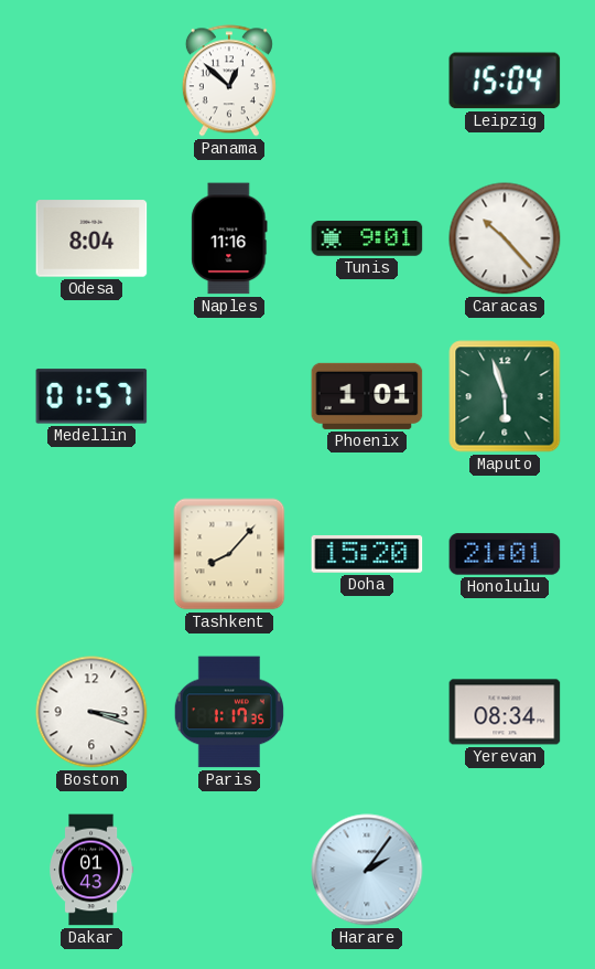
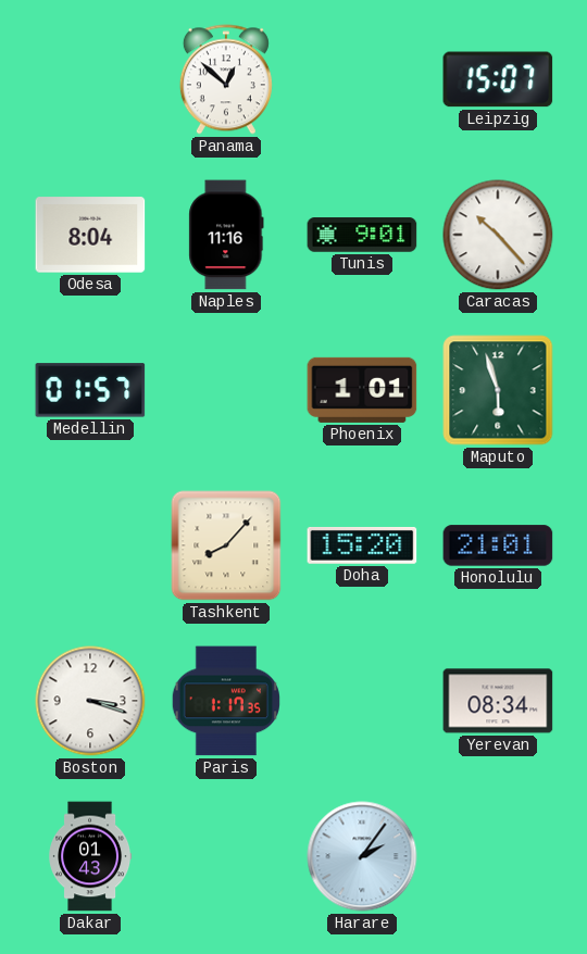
Leipzig: 15:04 -> 15:07
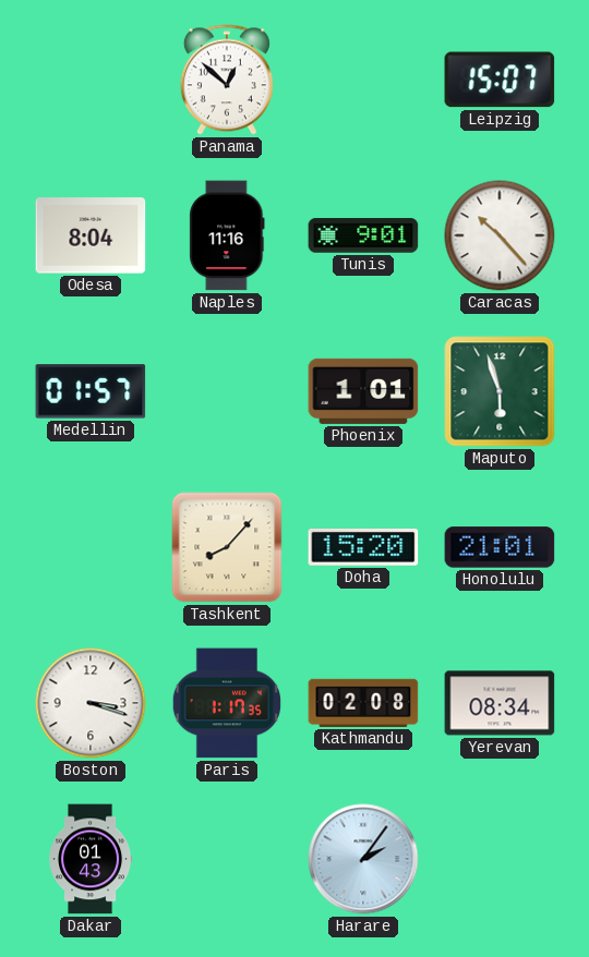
Kathmandu: none -> 02:08
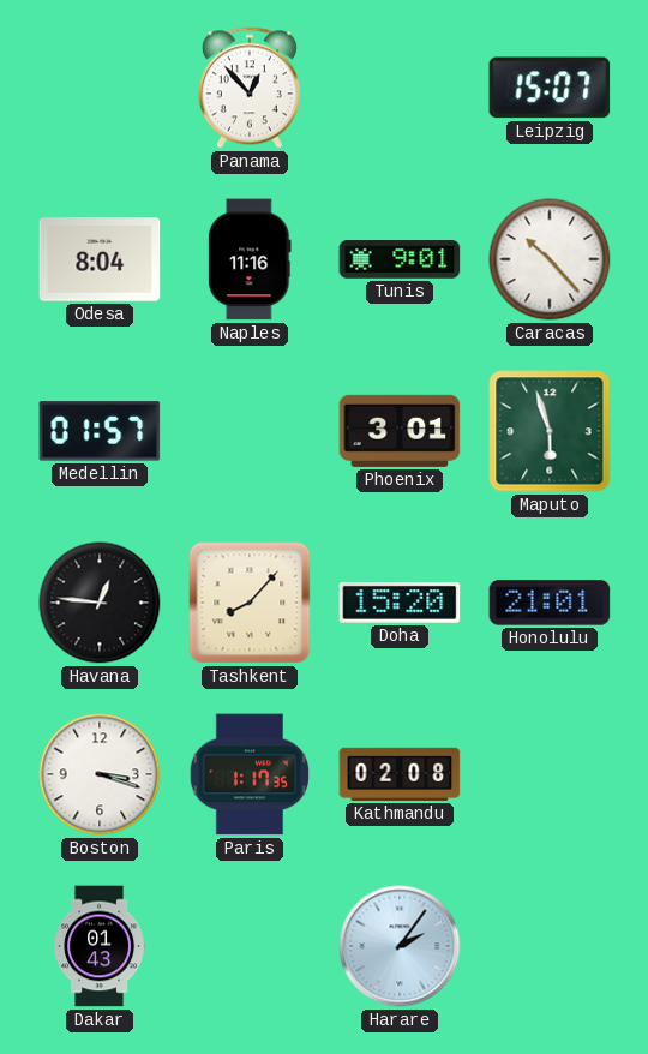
Panama: 12:52 -> 12:53
Phoenix: 1:01 -> 3:01
Havana: none -> 12:46
Yerevan: 08:34 -> none
